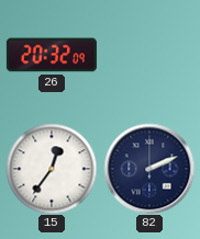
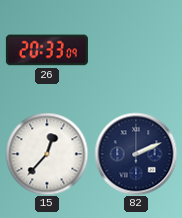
26: 20:32 -> 20:33
15: 12:36 -> 12:37
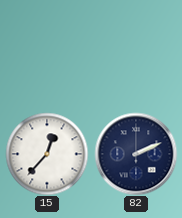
26: 20:33 -> none
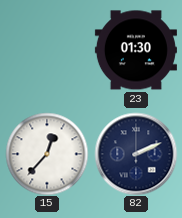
23: none -> 01:30
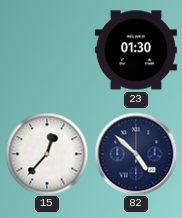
82: 2:11 -> 4:52
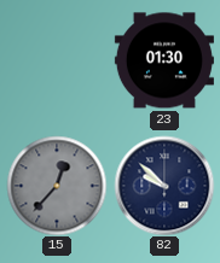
15 dial: white -> grey
82: 4:52 -> 9:52
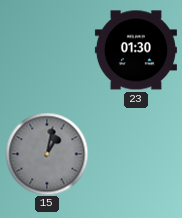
15: 12:37 -> 1:02
82: 9:52 -> none
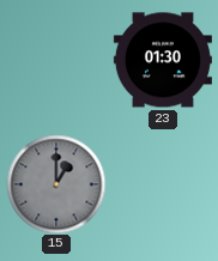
15: 1:02 -> 1:00
